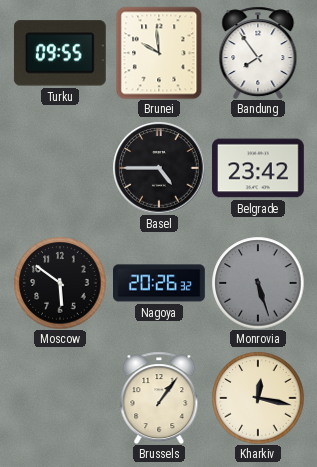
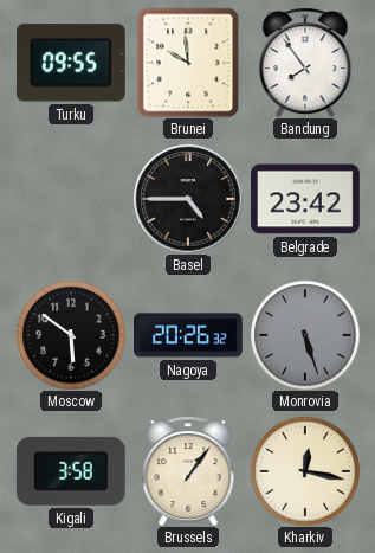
Kigali: none -> 3:58
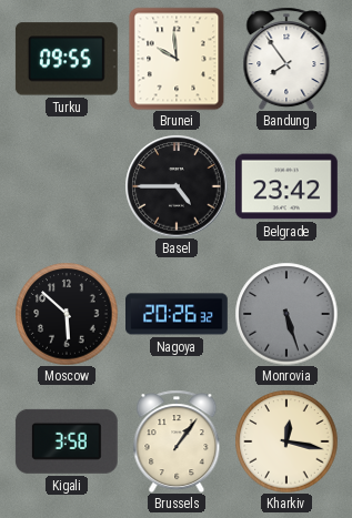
Moscow: 5:51 -> 5:52
